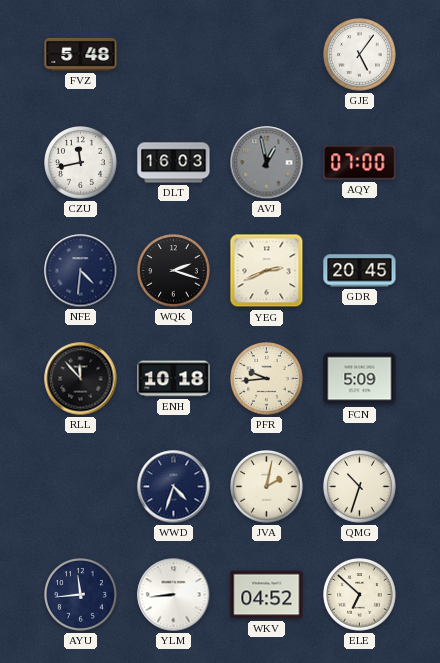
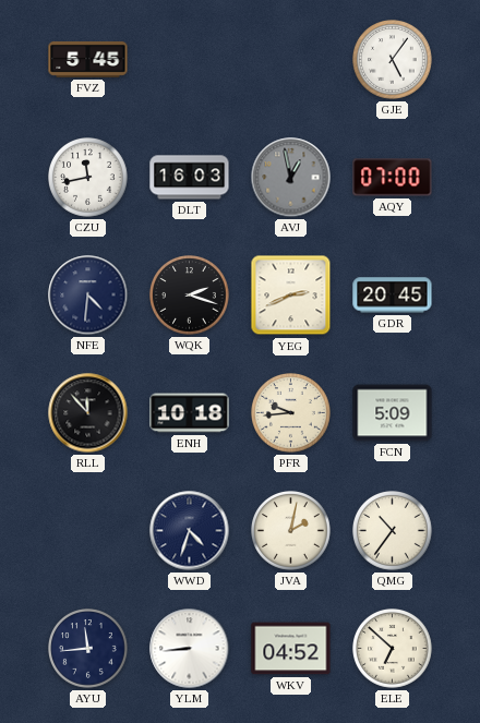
FVZ: 5:48 -> 5:45
QMG: 10:33 -> 10:36
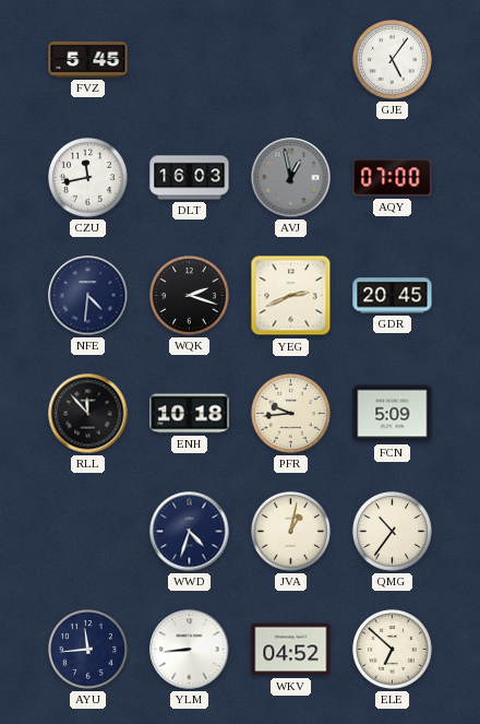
JVA: 2:02 -> 1:02
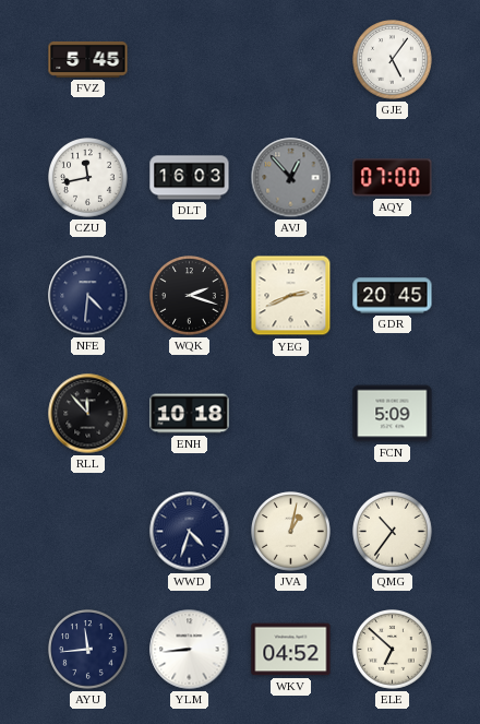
AVJ: 12:58 -> 12:53
PFR: 9:44 -> none
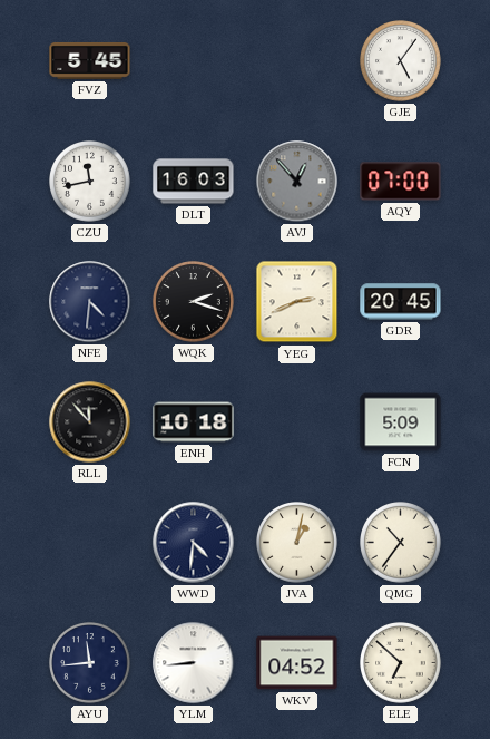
WWD: 4:33 -> 4:31
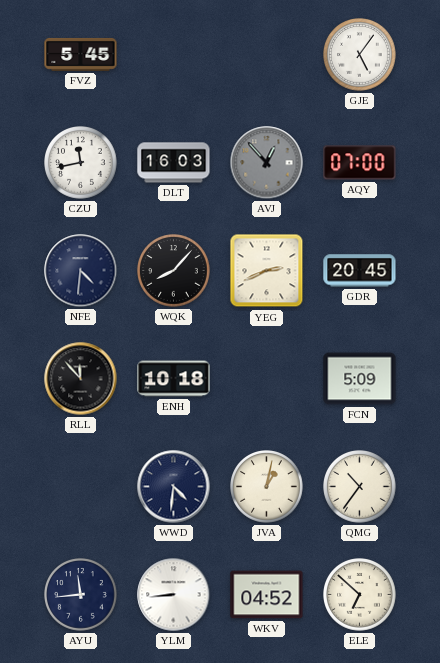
WQK: 2:18 -> 8:07
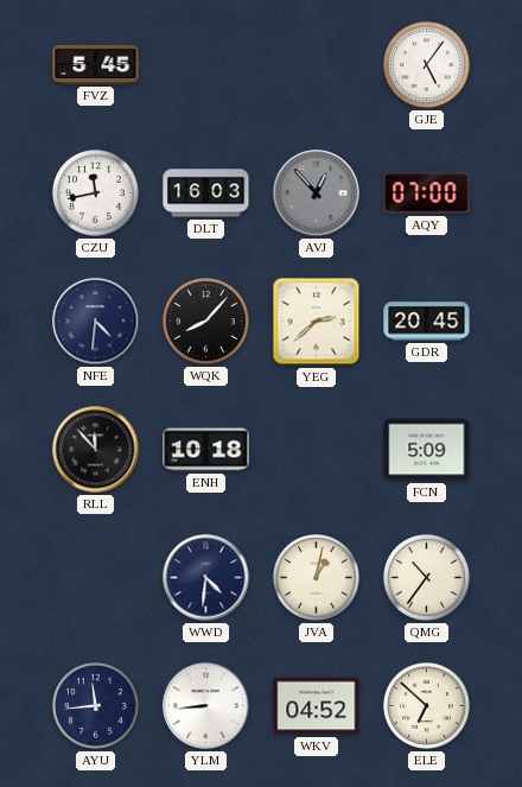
YEG: 2:41 -> 2:38
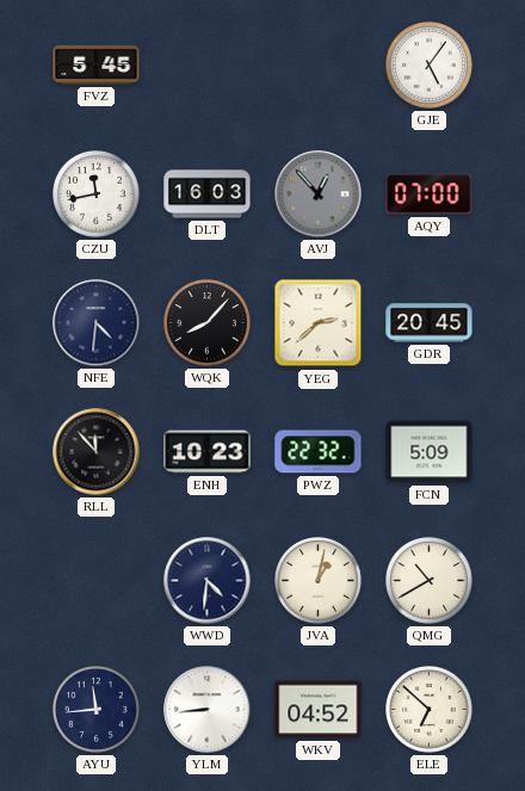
ENH: 10:18 -> 10:23
PWZ: none -> 22:32
QMG: 10:36 -> 10:40
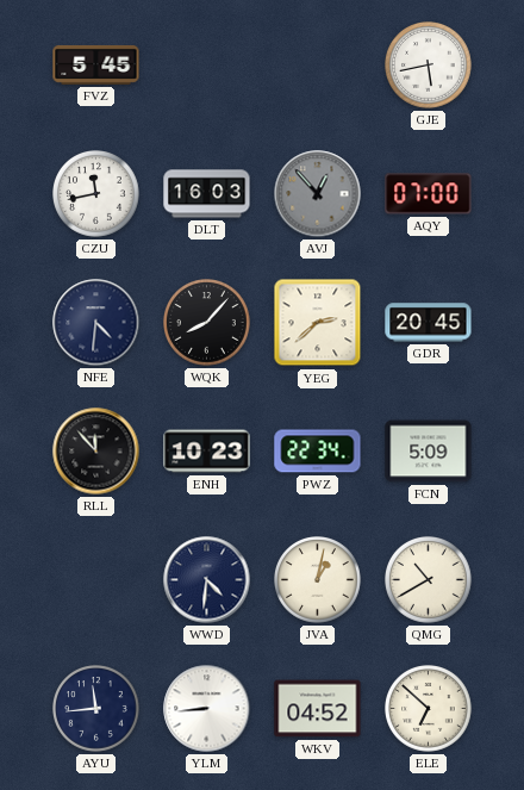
GJE: 5:06 -> 5:43
PWZ: 22:32 -> 22:34
